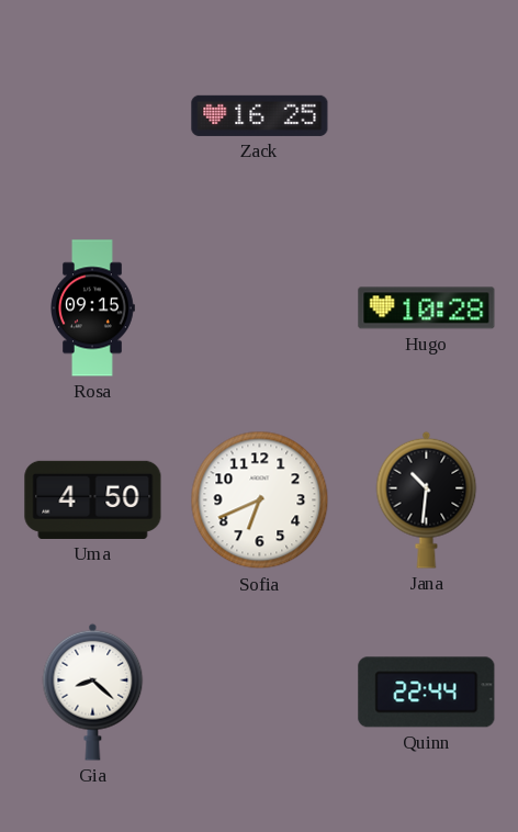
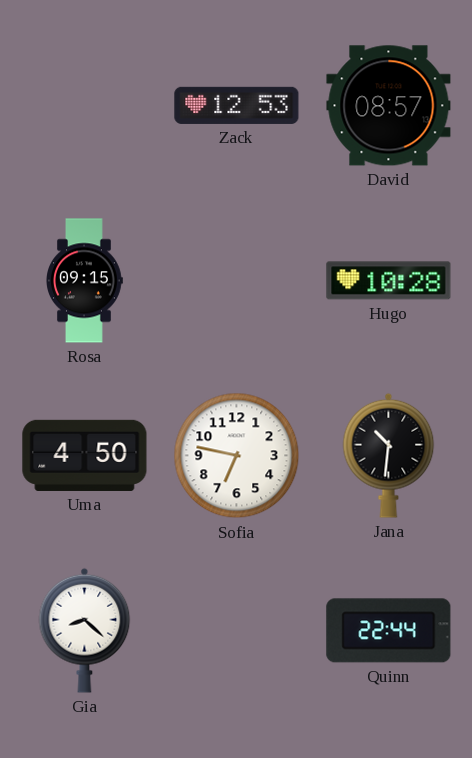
Zack: 16:25 -> 12:53
David: none -> 08:57
Sofia: 6:41 -> 6:47
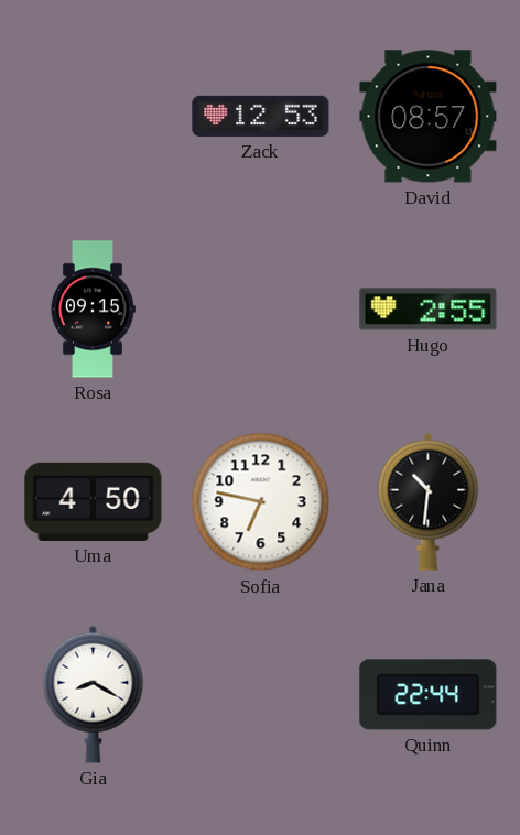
Hugo: 10:28 -> 2:55
Gia: 8:22 -> 8:20
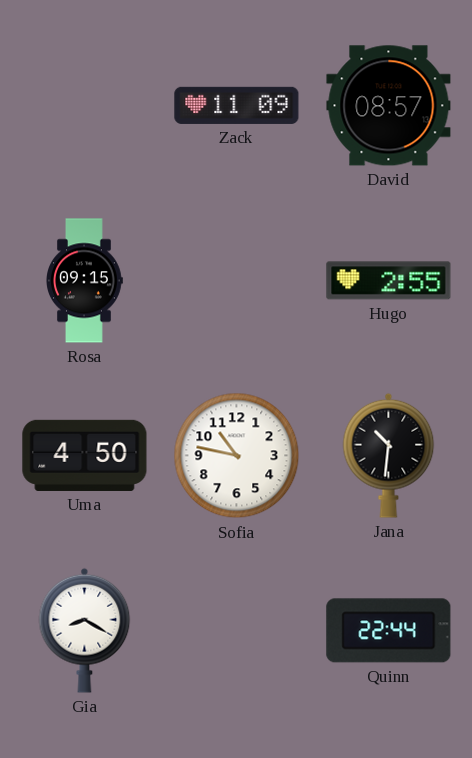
Zack: 12:53 -> 11:09
Sofia: 6:47 -> 10:47
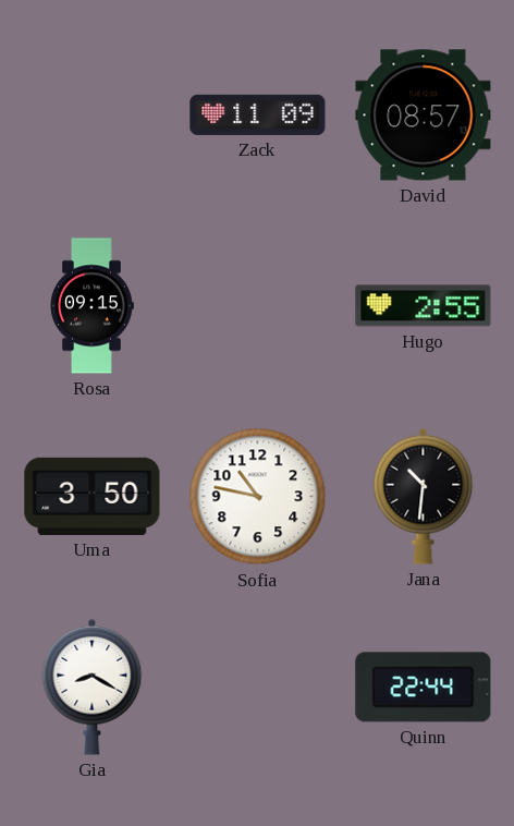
Uma: 4:50 -> 3:50
